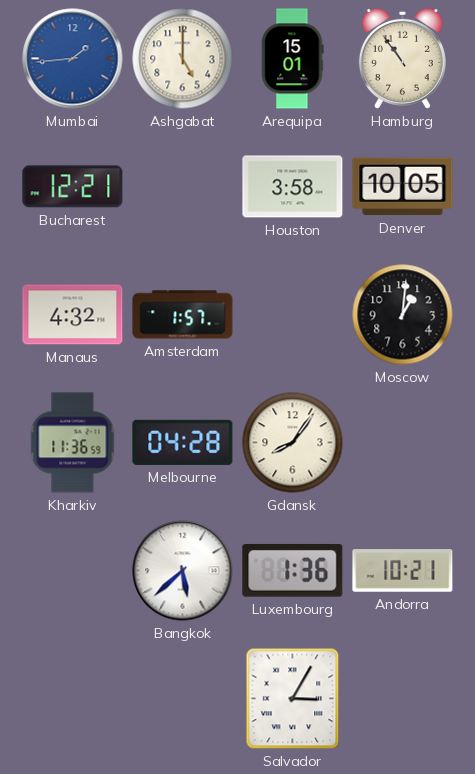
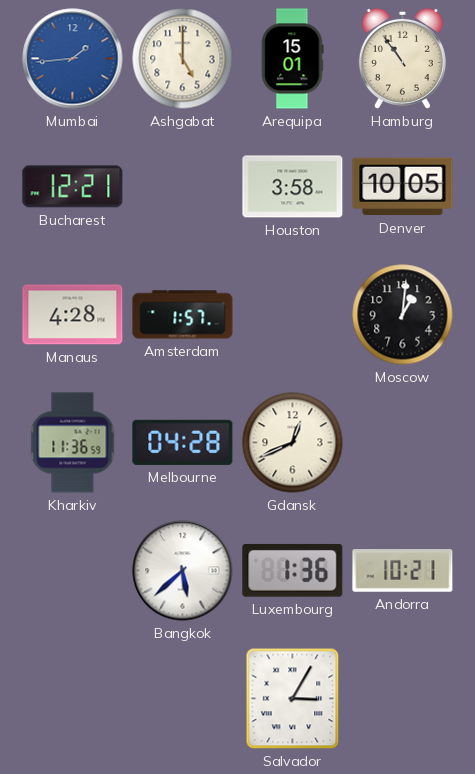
Manaus: 4:32 -> 4:28
Gdansk: 8:06 -> 12:41
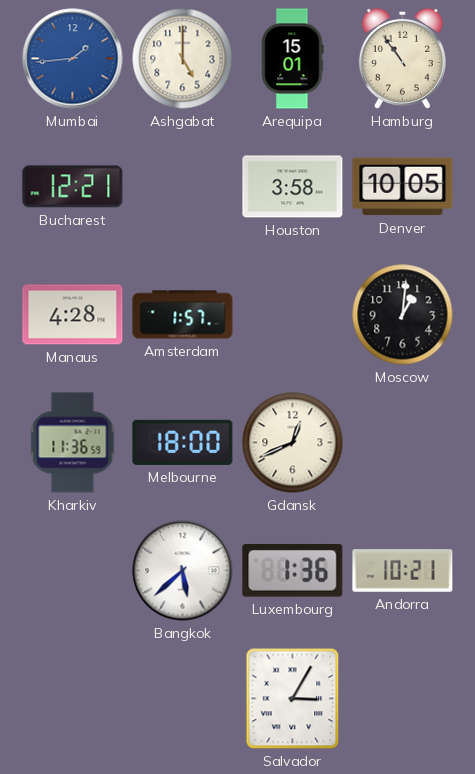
Melbourne: 04:28 -> 18:00
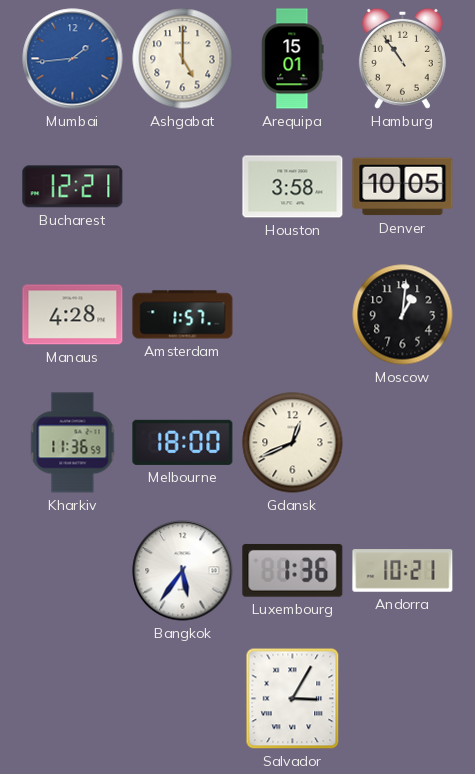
Bangkok: 5:38 -> 5:36
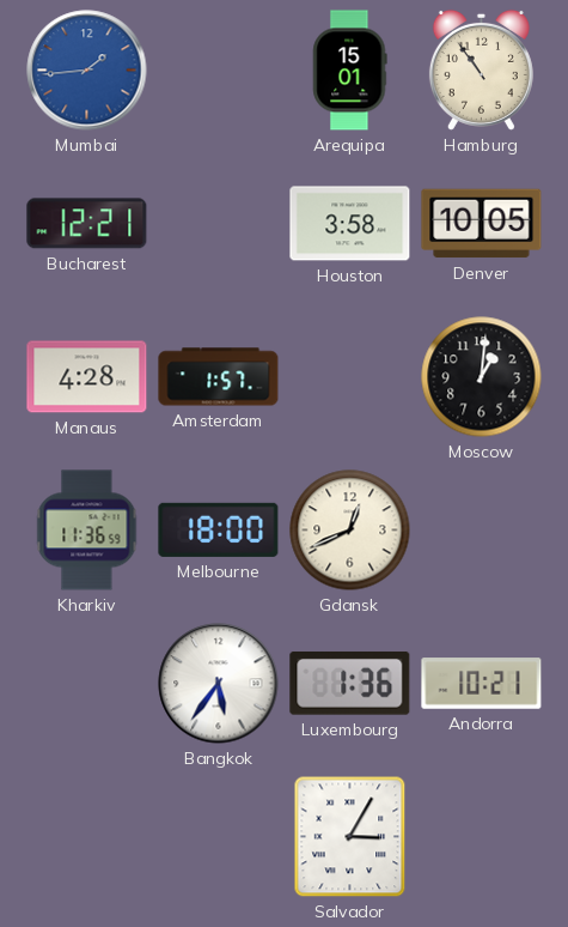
Ashgabat: 5:00 -> none
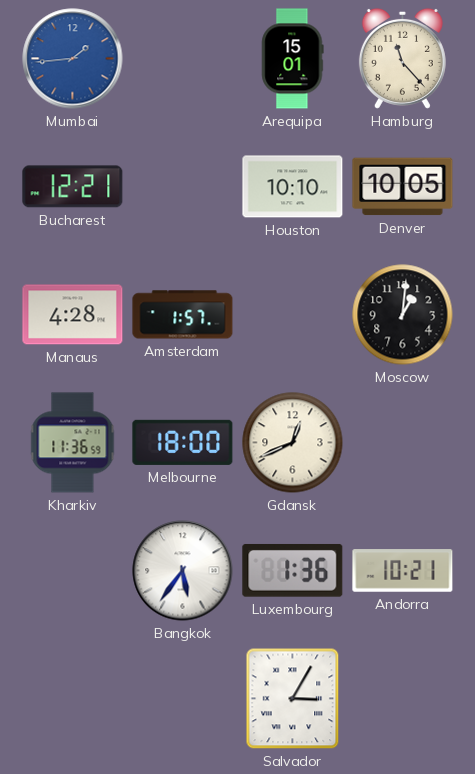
Hamburg: 10:54 -> 11:23
Houston: 3:58 -> 10:10
